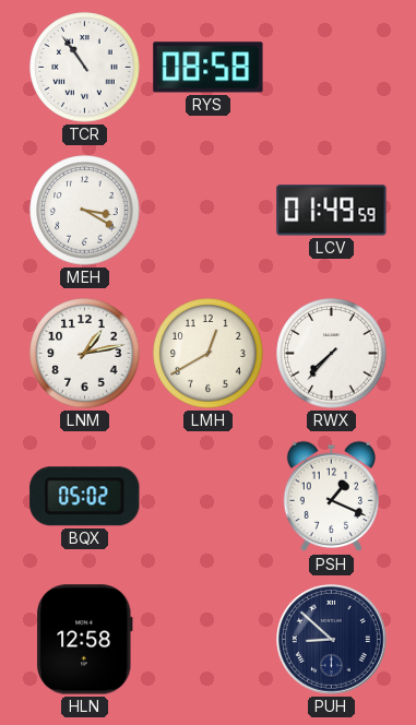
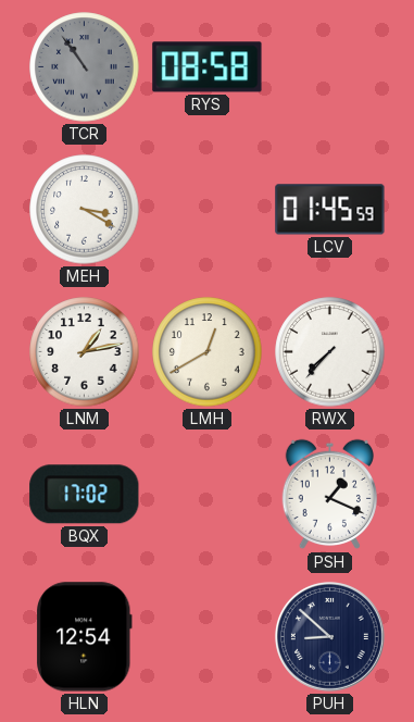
TCR dial: white -> grey
LCV: 01:49 -> 01:45
BQX: 05:02 -> 17:02
HLN: 12:58 -> 12:54
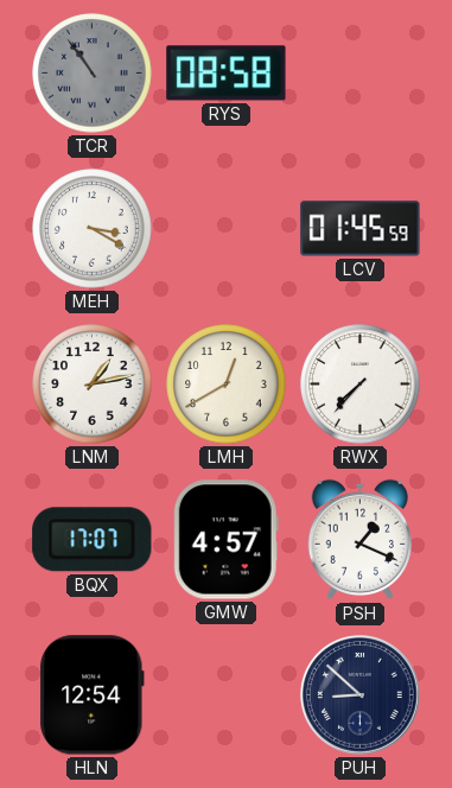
BQX: 17:02 -> 17:07
GMW: none -> 4:57
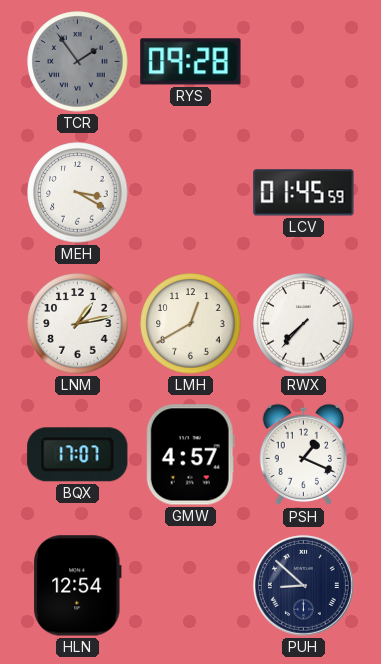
TCR: 10:54 -> 1:54
RYS: 08:58 -> 09:28
